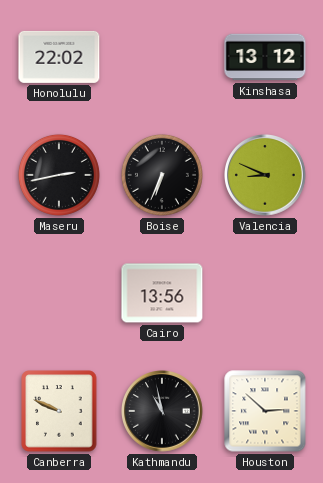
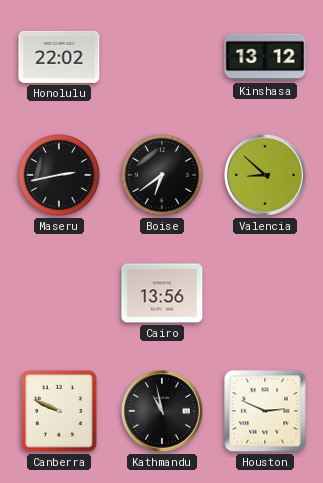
Boise: 6:34 -> 6:39
Valencia: 8:49 -> 8:52
Houston: 2:52 -> 2:49
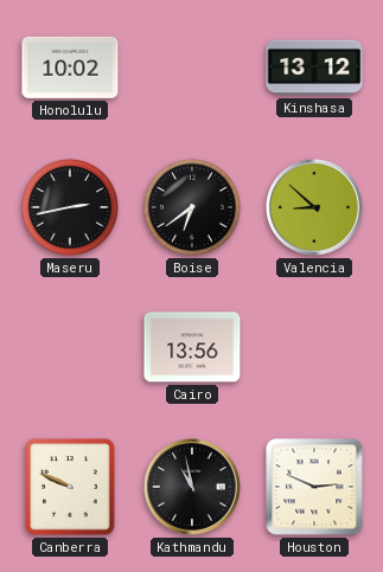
Honolulu: 22:02 -> 10:02
